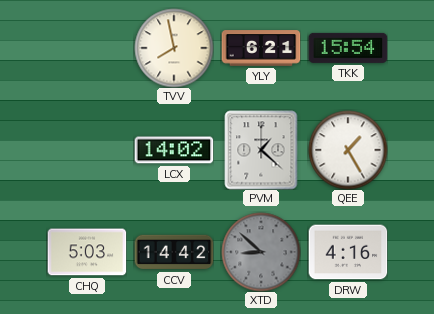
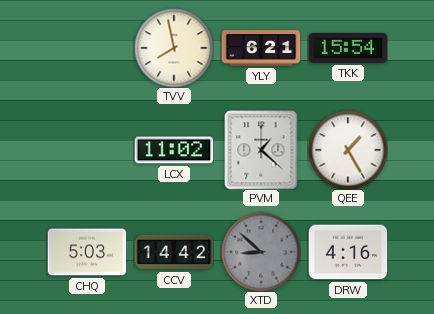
LCX: 14:02 -> 11:02
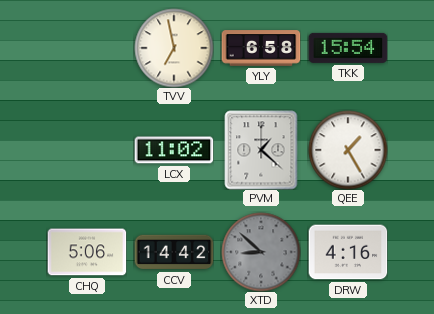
TVV: 7:58 -> 6:58
YLY: 6:21 -> 6:58
CHQ: 5:03 -> 5:06
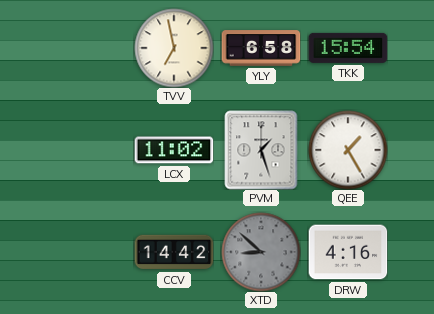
PVM: 1:22 -> 1:27
CHQ: 5:06 -> none
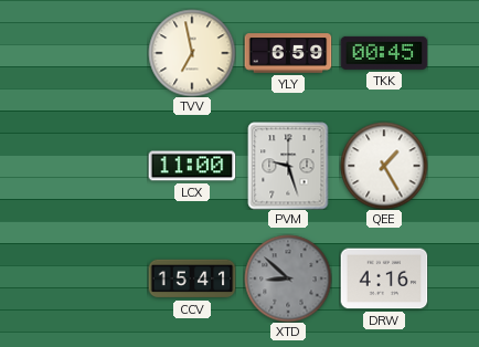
YLY: 6:58 -> 6:59
TKK: 15:54 -> 00:45
LCX: 11:02 -> 11:00
PVM: 1:27 -> 9:27
CCV: 14:42 -> 15:41
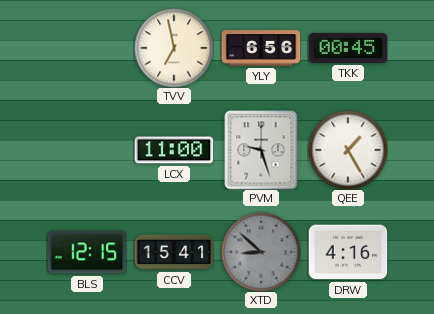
YLY: 6:59 -> 6:56
BLS: none -> 12:15
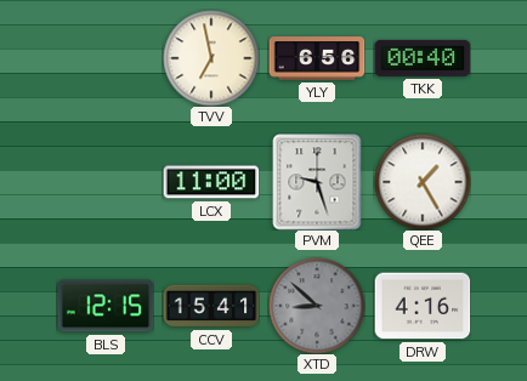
TKK: 00:45 -> 00:40
